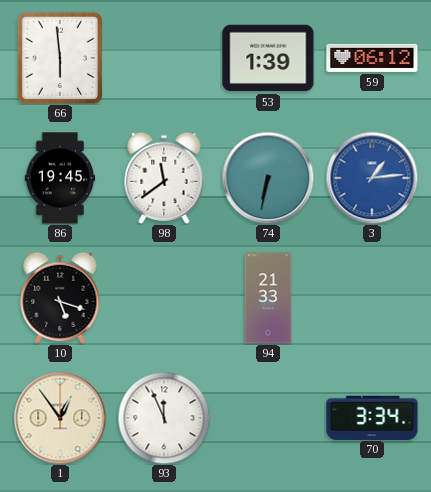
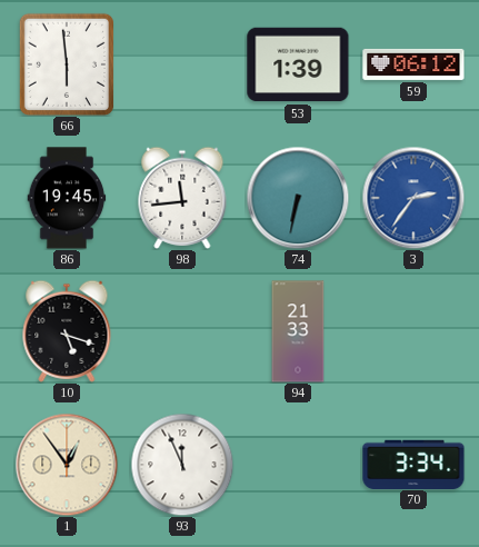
98: 11:39 -> 11:44
3: 1:14 -> 2:36
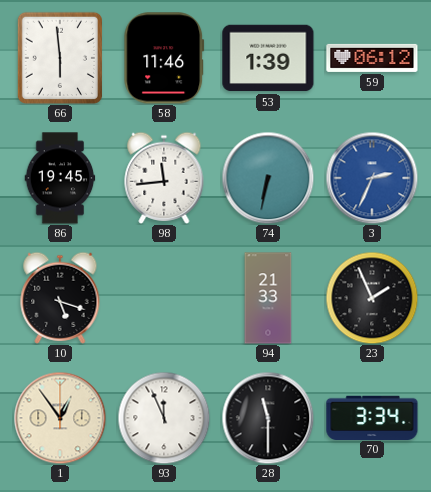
58: none -> 11:46
3: 2:36 -> 2:34
23: none -> 1:56
28: none -> 11:30
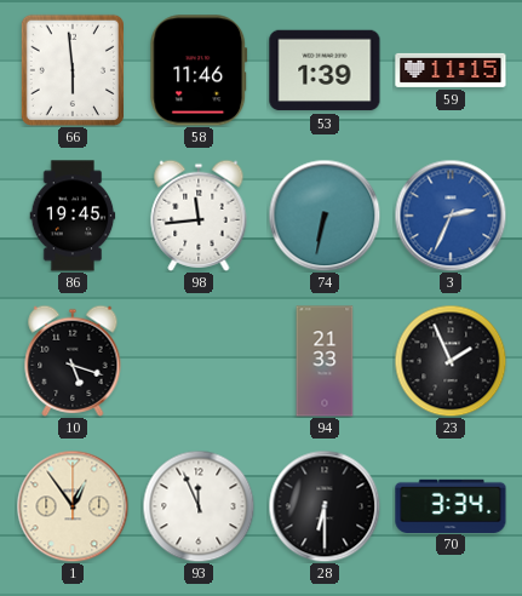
59: 06:12 -> 11:15
28: 11:30 -> 6:30
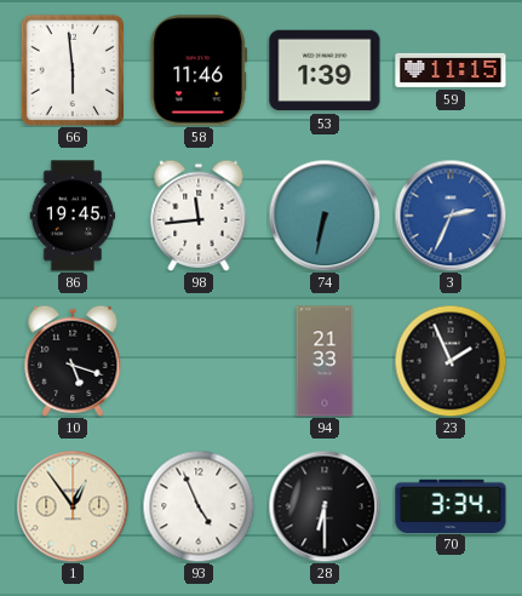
93: 11:56 -> 4:56
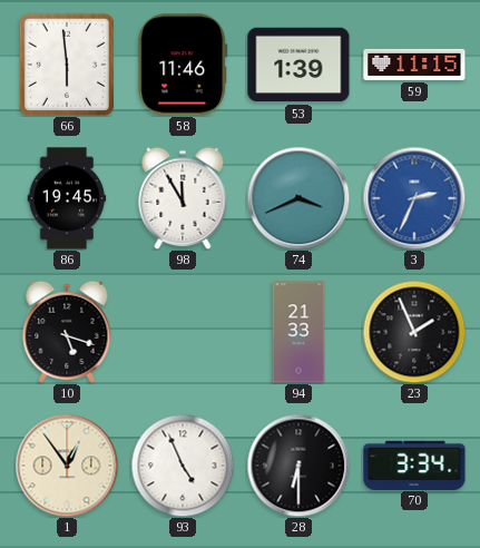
98: 11:44 -> 11:55
74: 6:32 -> 3:41
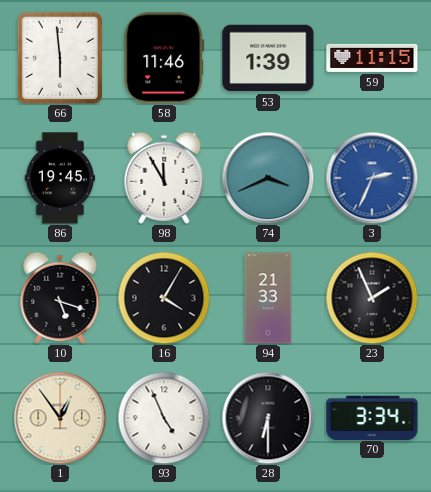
16: none -> 4:05
